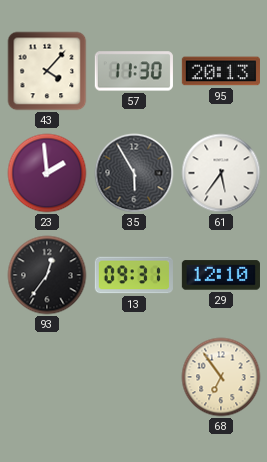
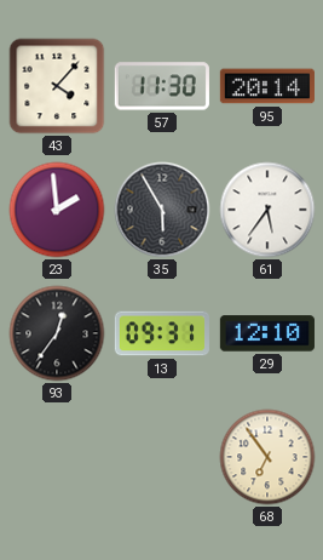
95: 20:13 -> 20:14
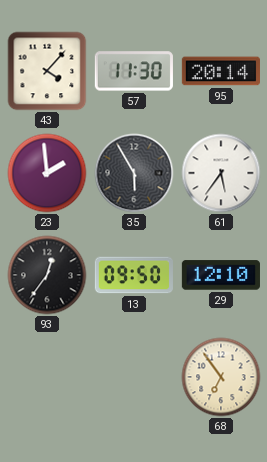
13: 09:31 -> 09:50
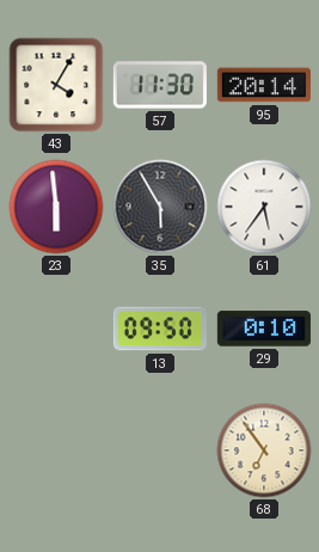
43: 4:07 -> 4:05
23: 1:59 -> 5:59
93: 12:36 -> none
29: 12:10 -> 0:10
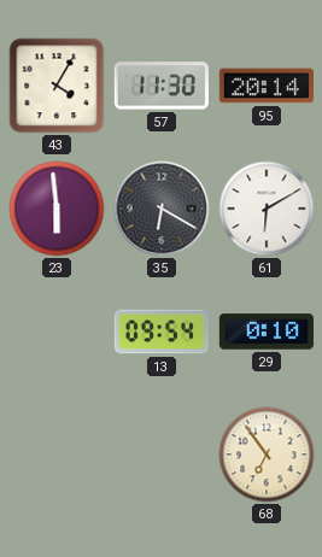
35: 5:55 -> 6:20
61: 5:36 -> 6:10
13: 09:50 -> 09:54
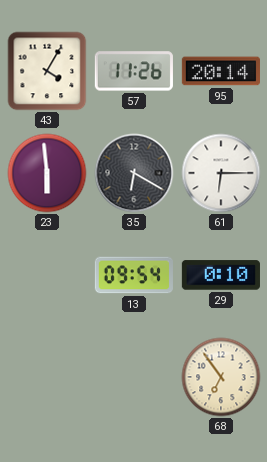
57: 11:30 -> 11:26
61: 6:10 -> 6:15
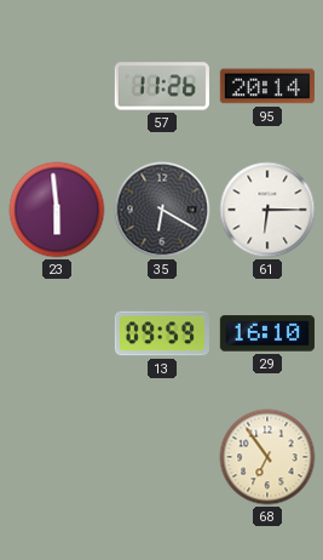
43: 4:05 -> none
13: 09:54 -> 09:59
29: 0:10 -> 16:10
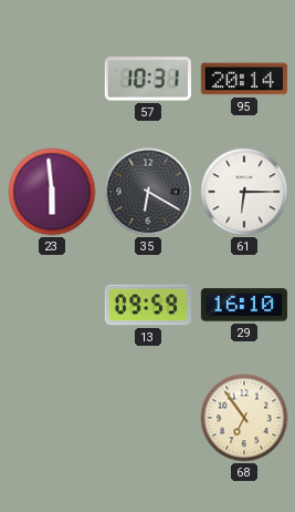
57: 11:26 -> 10:31
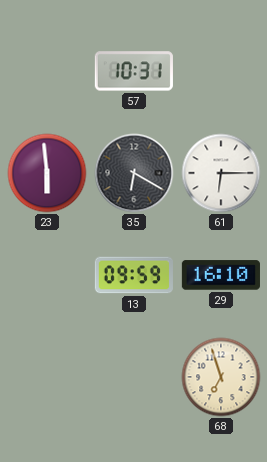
95: 20:14 -> none
68: 6:54 -> 6:57
